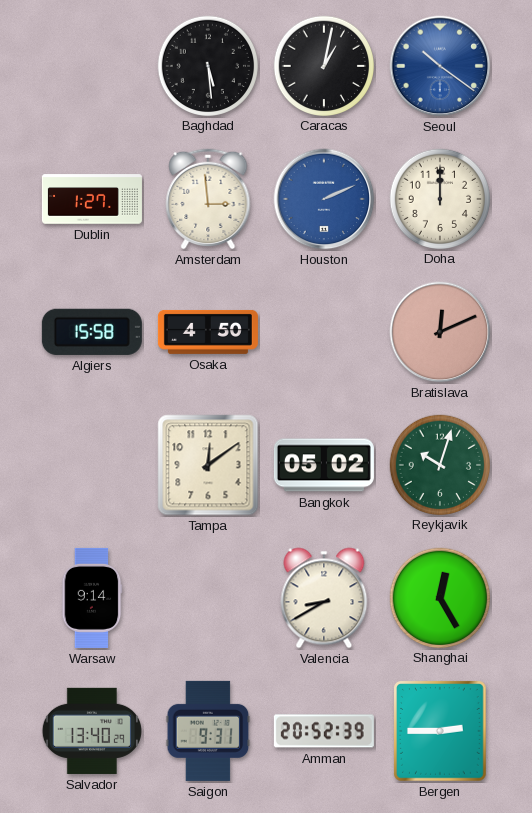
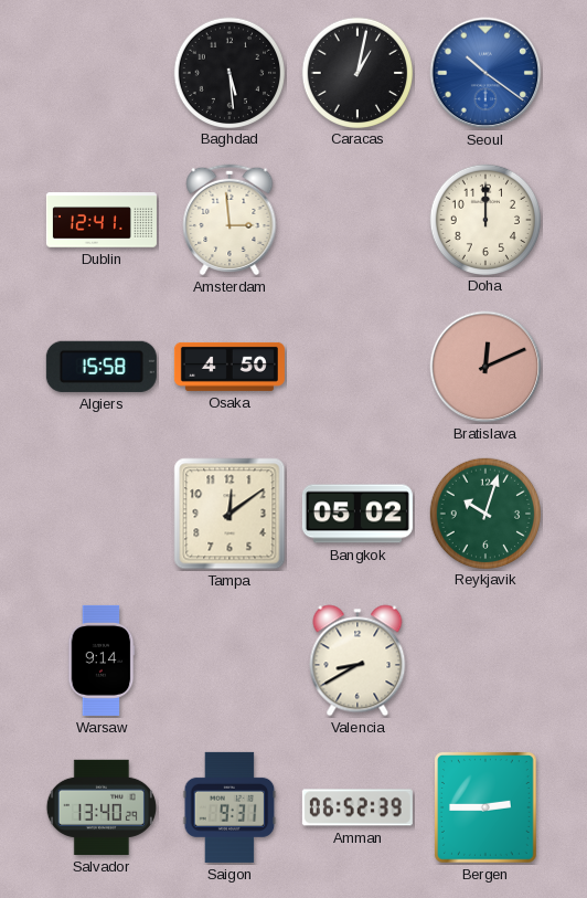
Dublin: 1:27 -> 12:41
Houston: 2:11 -> none
Shanghai: 12:25 -> none
Amman: 20:52 -> 06:52
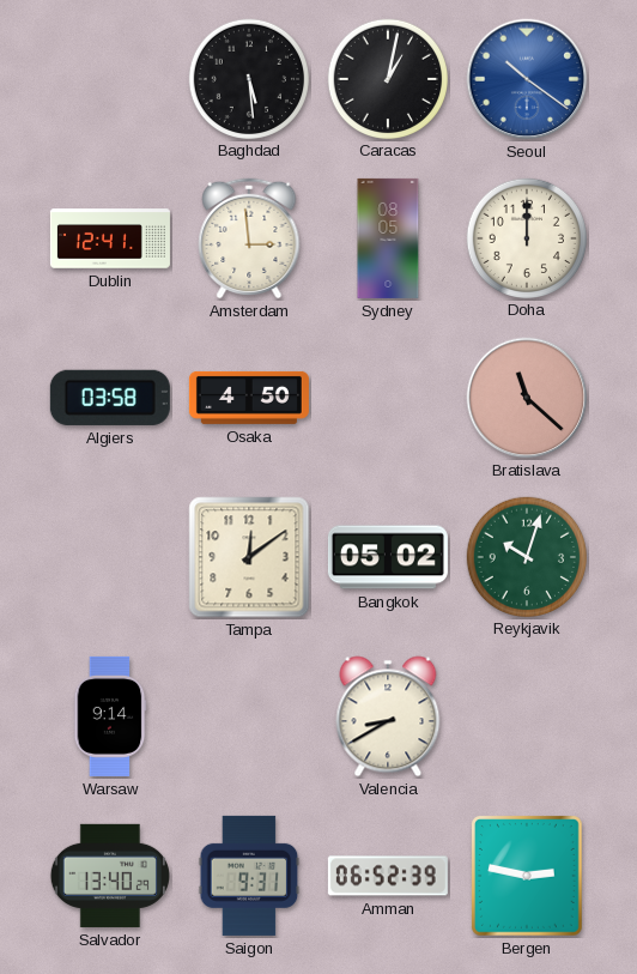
Sydney: none -> 08:05
Algiers: 15:58 -> 03:58
Bratislava: 12:11 -> 11:22
Bergen: 2:45 -> 2:47
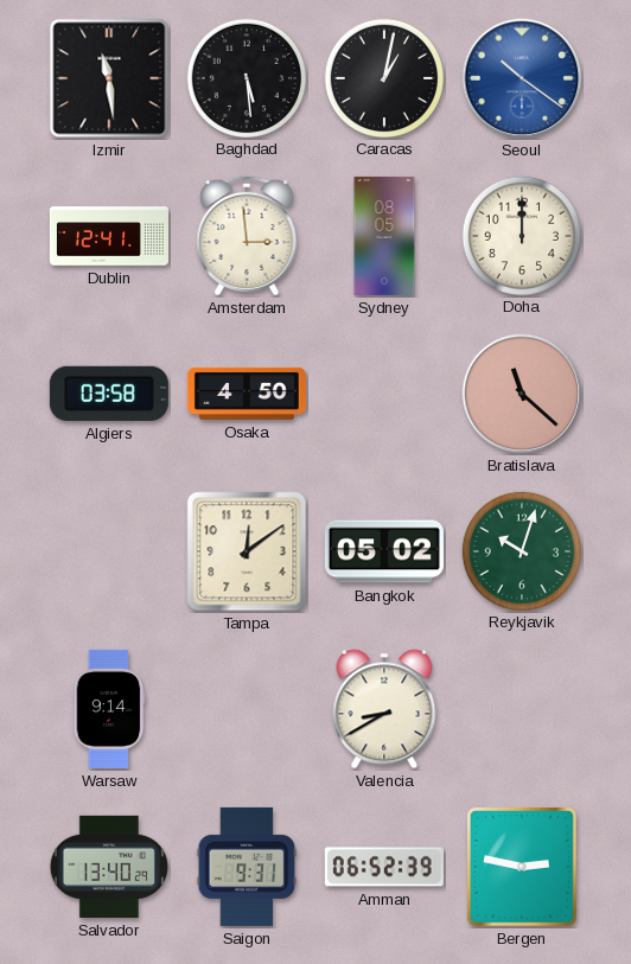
Izmir: none -> 11:29
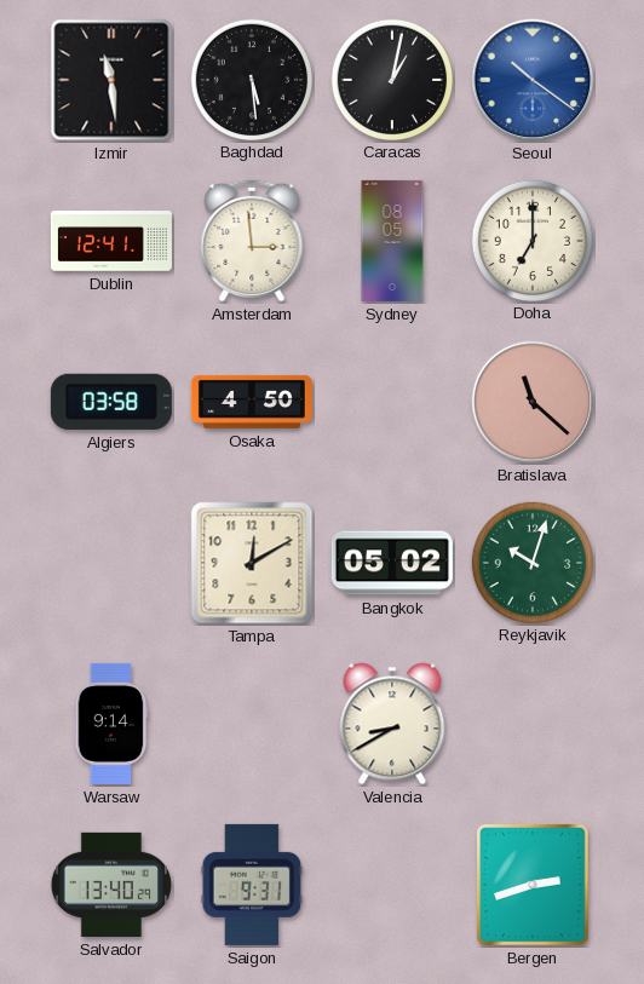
Doha: 12:00 -> 7:00
Tampa: 12:09 -> 12:10
Amman: 06:52 -> none
Bergen: 2:47 -> 2:42
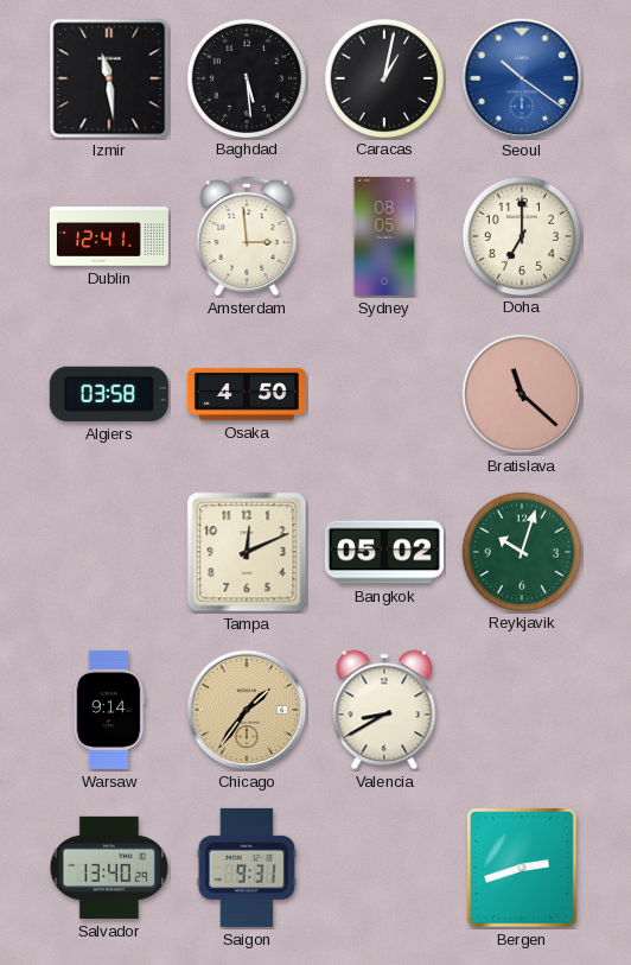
Tampa: 12:10 -> 12:11
Chicago: none -> 1:36
